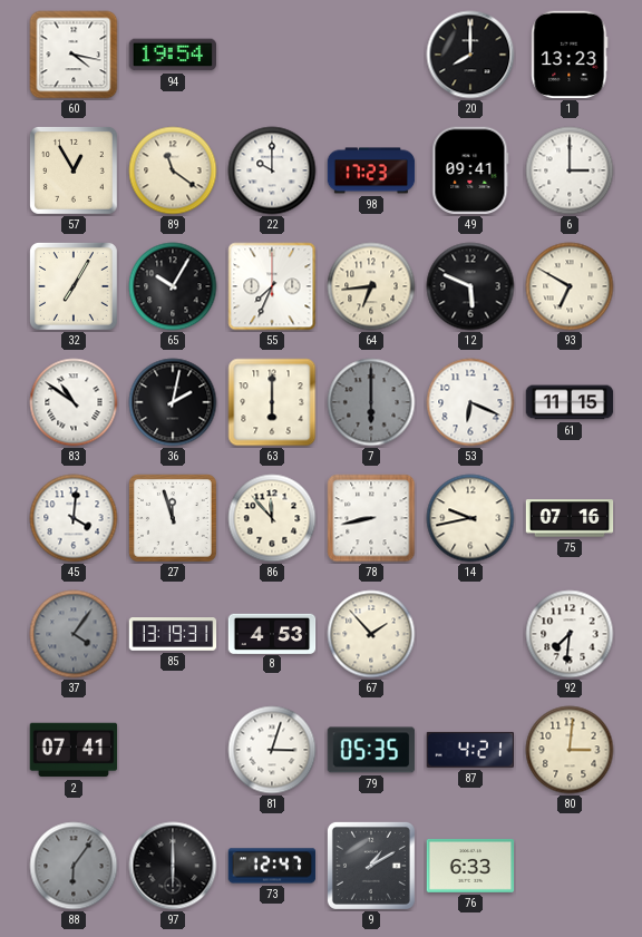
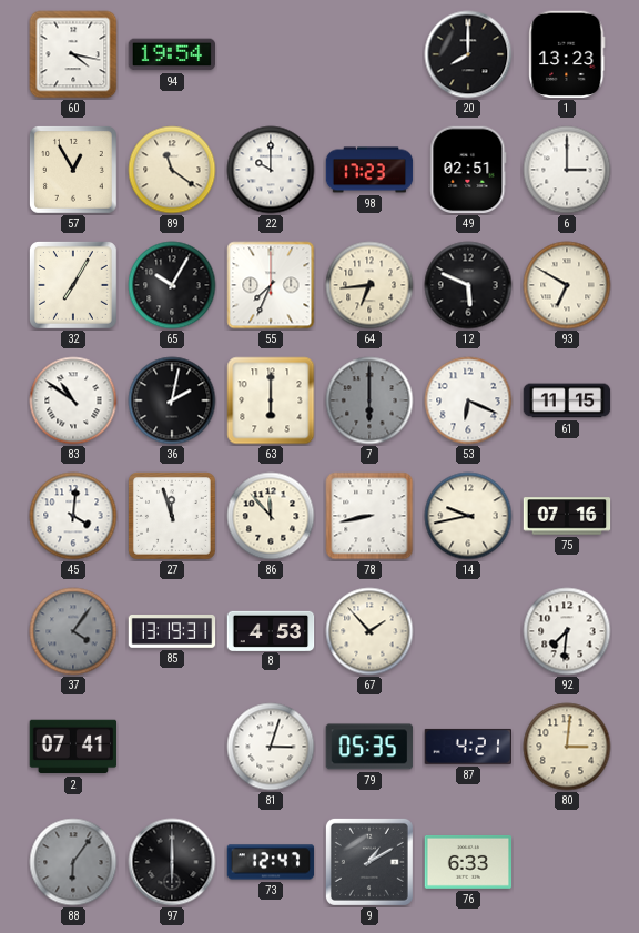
49: 09:41 -> 02:51
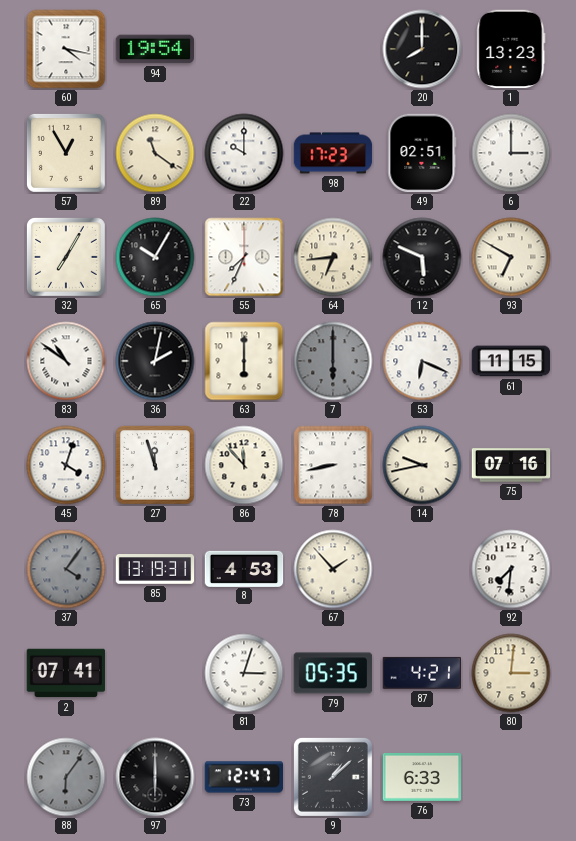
45: 4:01 -> 4:03
9: 1:10 -> 1:08
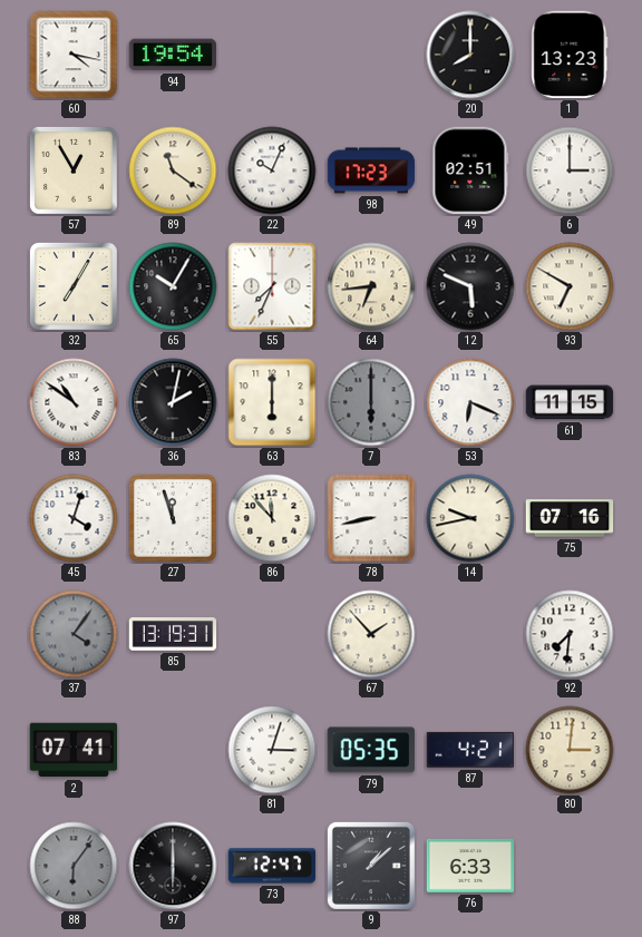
22: 10:00 -> 10:04
8: 4:53 -> none
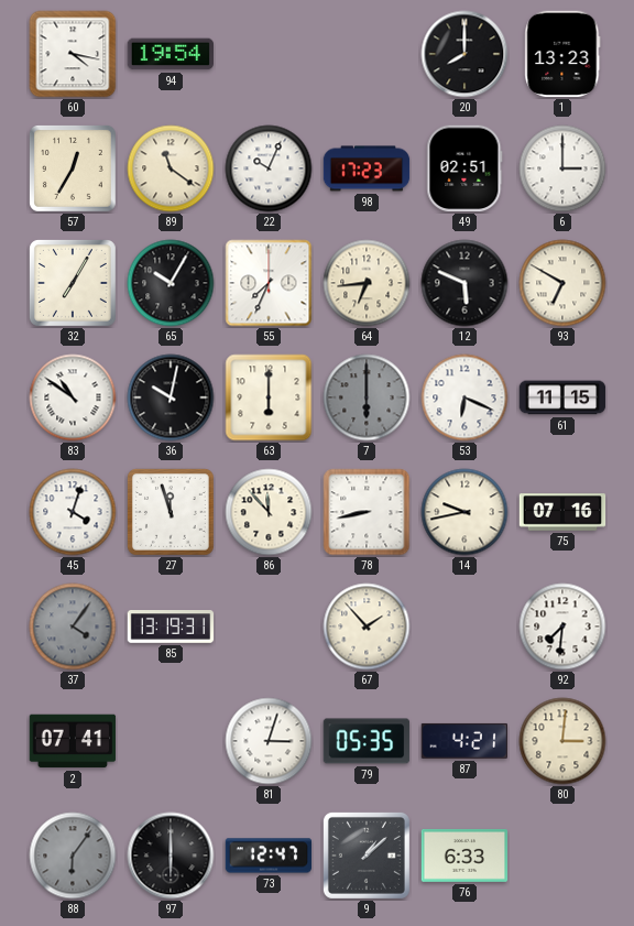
57: 12:55 -> 12:35
36: 2:02 -> 10:02
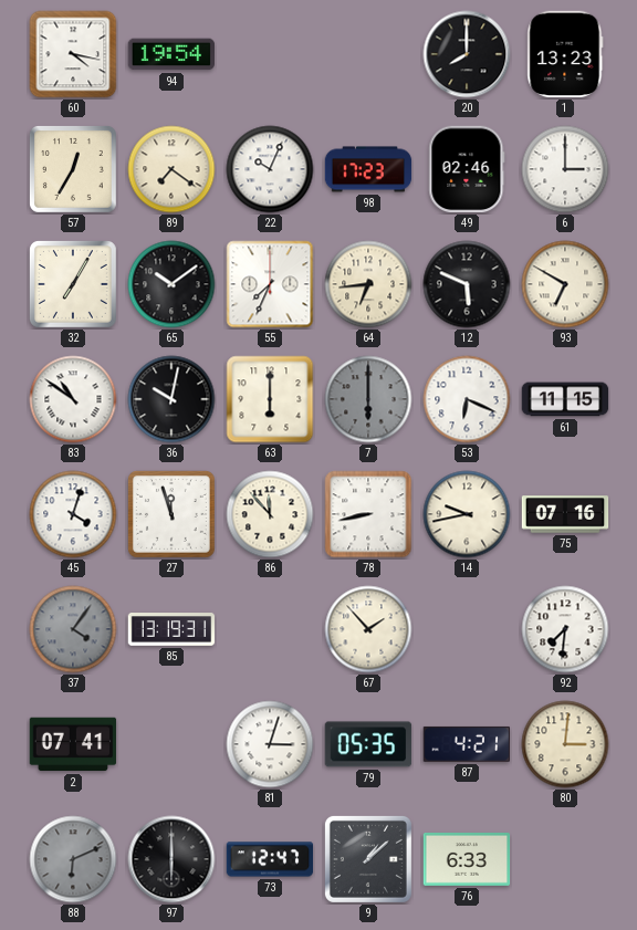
89: 11:21 -> 7:21
49: 02:51 -> 02:46
65: 10:05 -> 10:09
88: 6:06 -> 6:11
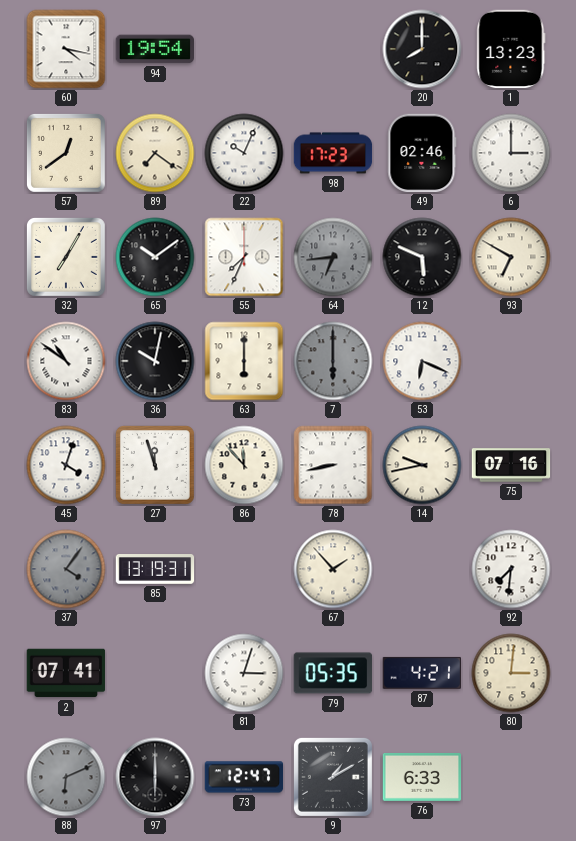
57: 12:35 -> 12:39
64 dial: cream -> grey
61: 11:15 -> none
9: 1:08 -> 1:10
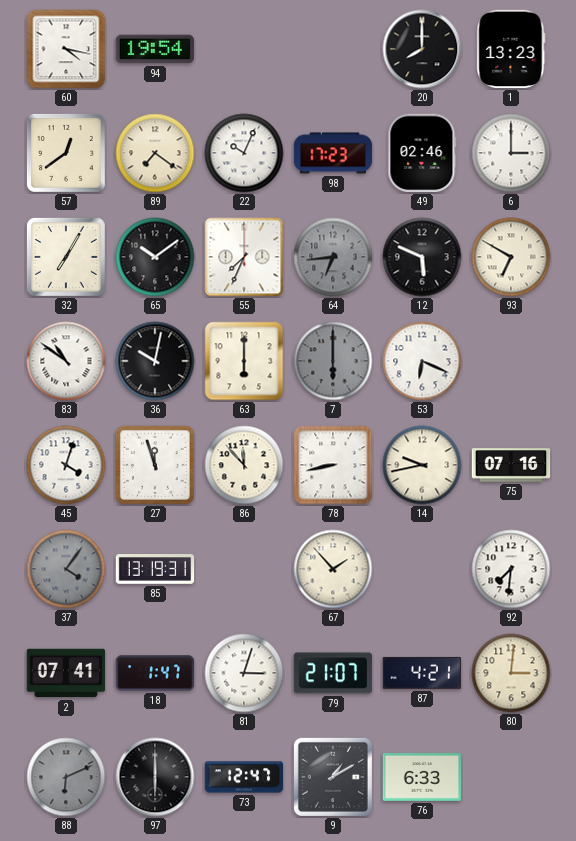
18: none -> 1:47
79: 05:35 -> 21:07
